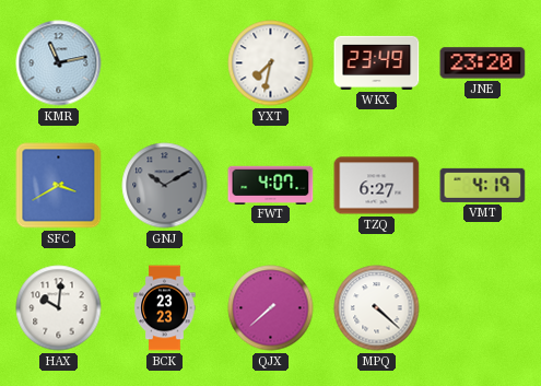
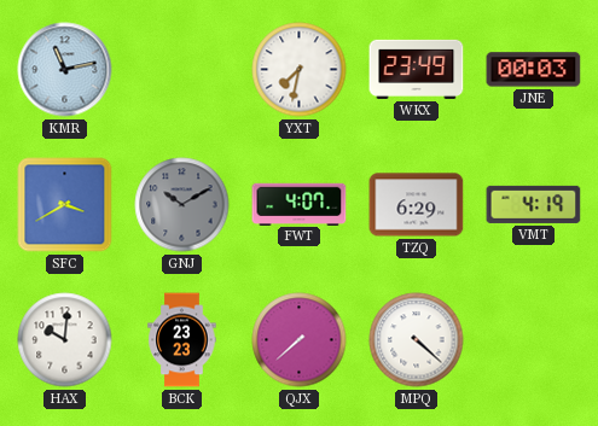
JNE: 23:20 -> 00:03
TZQ: 6:27 -> 6:29
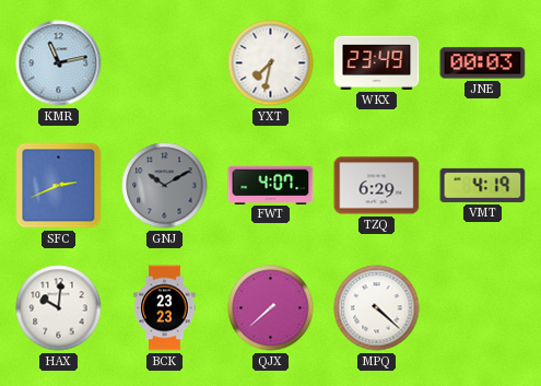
SFC: 3:40 -> 2:41
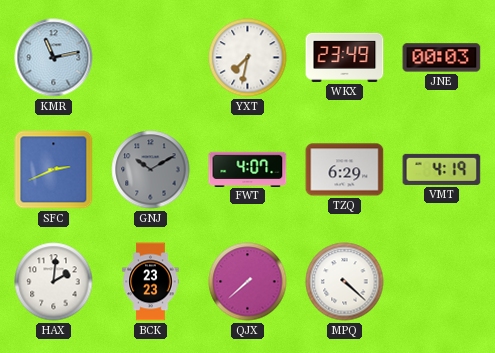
HAX: 10:01 -> 2:01
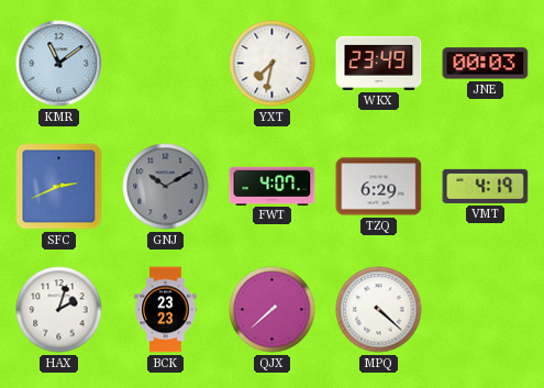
KMR: 11:13 -> 11:09
HAX: 2:01 -> 2:03
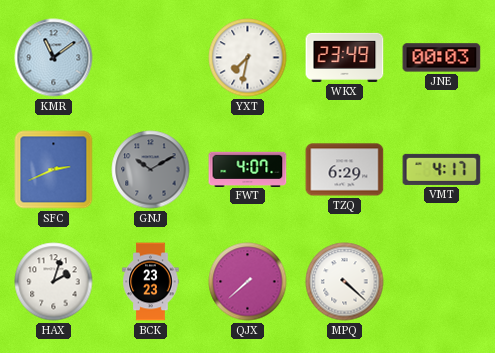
VMT: 4:19 -> 4:17
